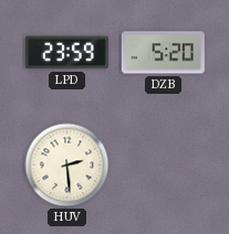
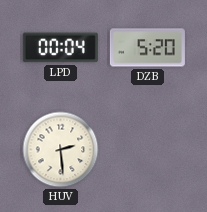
LPD: 23:59 -> 00:04
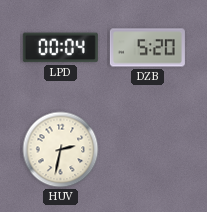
HUV: 2:29 -> 2:32
